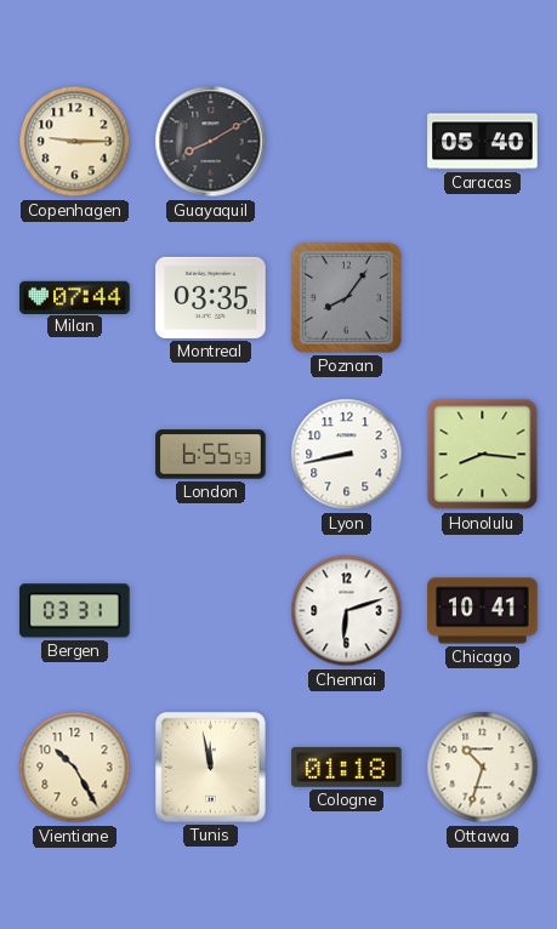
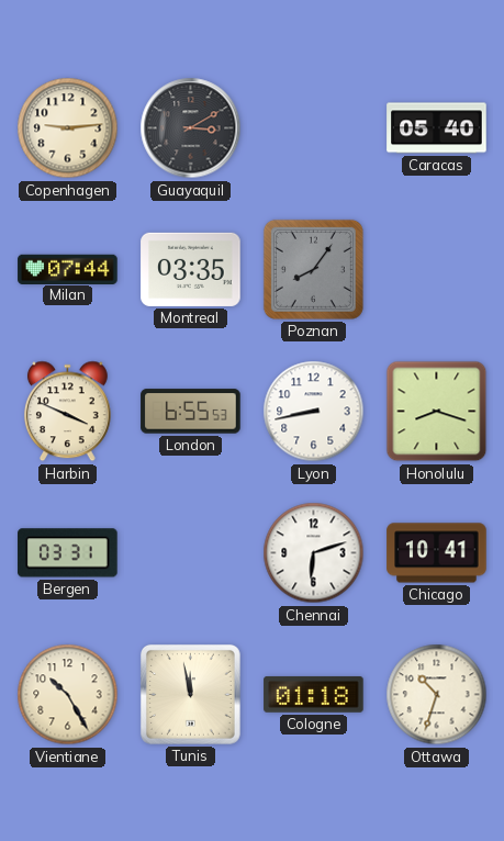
Copenhagen: 9:15 -> 9:14
Guayaquil: 8:10 -> 3:10
Harbin: none -> 3:49
Honolulu: 8:16 -> 8:18
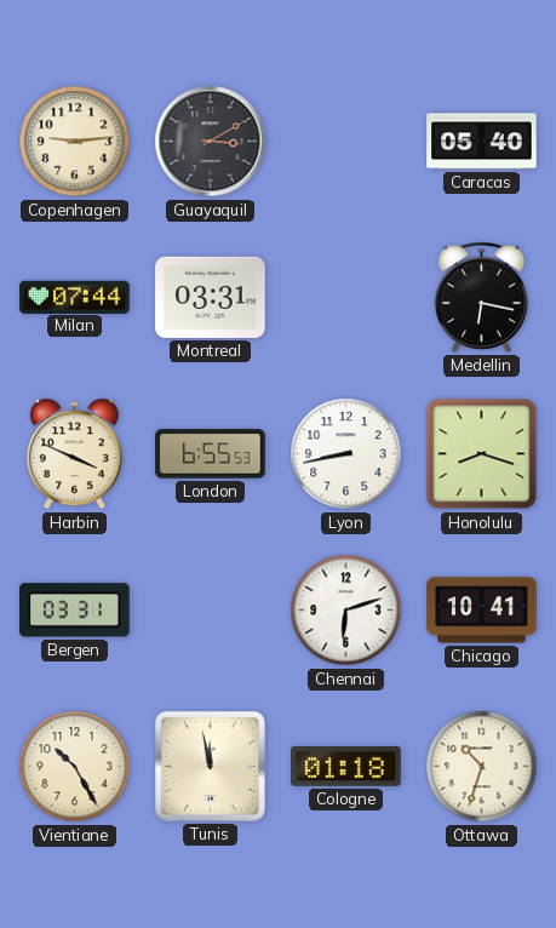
Montreal: 03:35 -> 03:31
Poznan: 8:06 -> none
Medellin: none -> 6:17
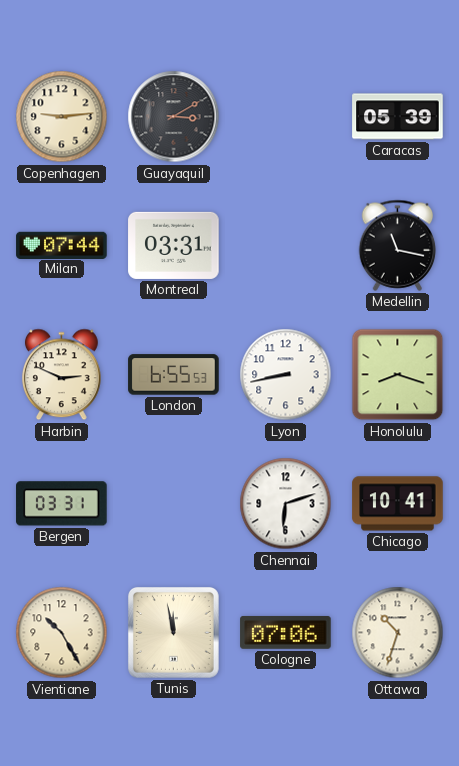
Caracas: 05:40 -> 05:39
Medellin: 6:17 -> 11:17
Harbin: 3:49 -> 2:49
Cologne: 01:18 -> 07:06
